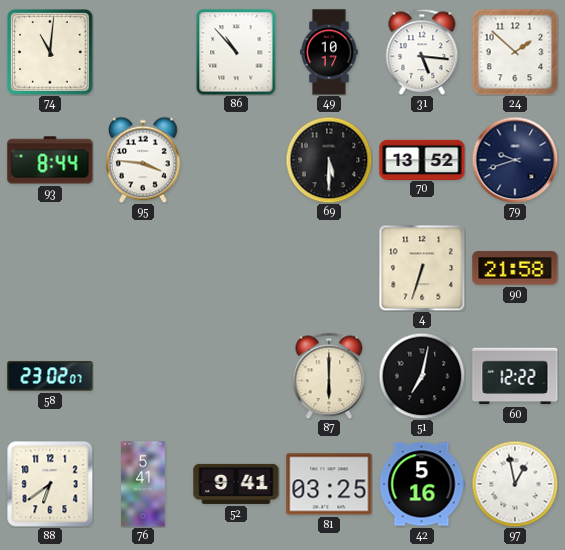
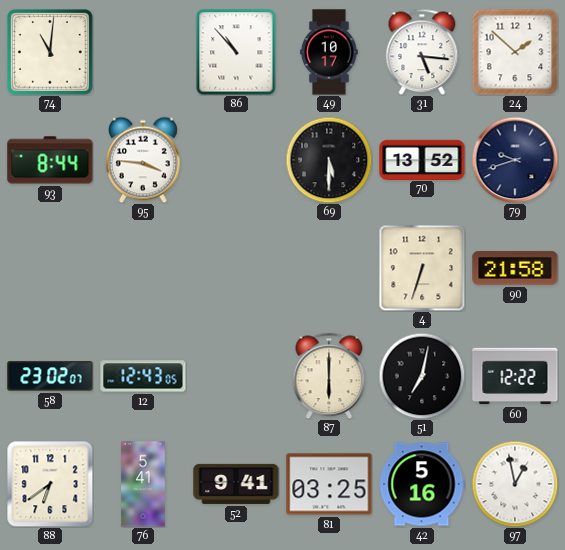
12: none -> 12:43
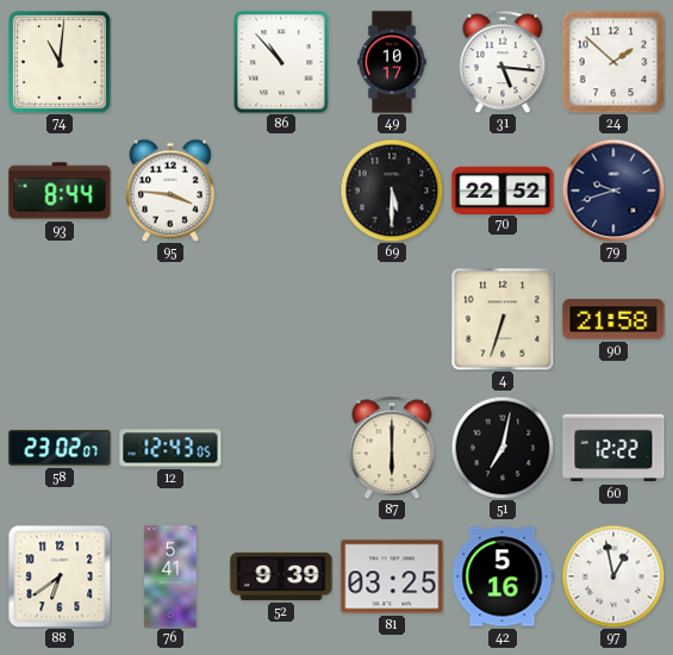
70: 13:52 -> 22:52
52: 9:41 -> 9:39
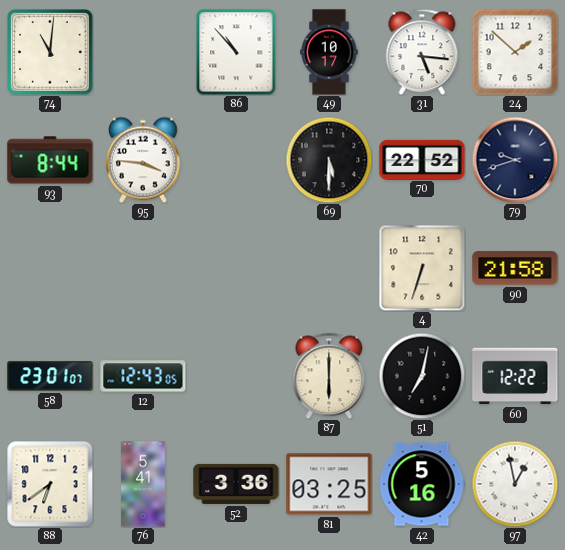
58: 23:02 -> 23:01
52: 9:39 -> 3:36
